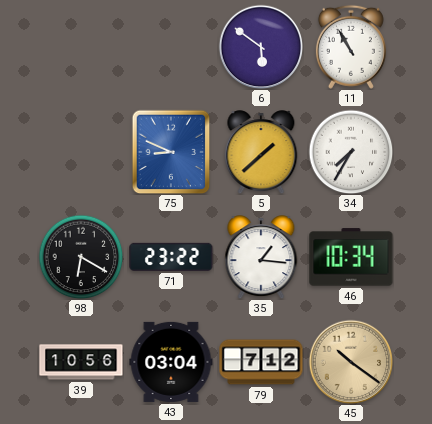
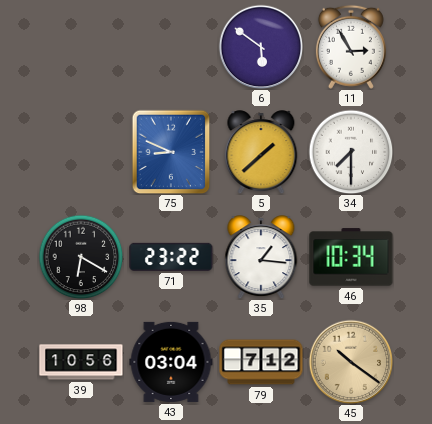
11: 10:55 -> 2:55
34: 7:35 -> 7:30
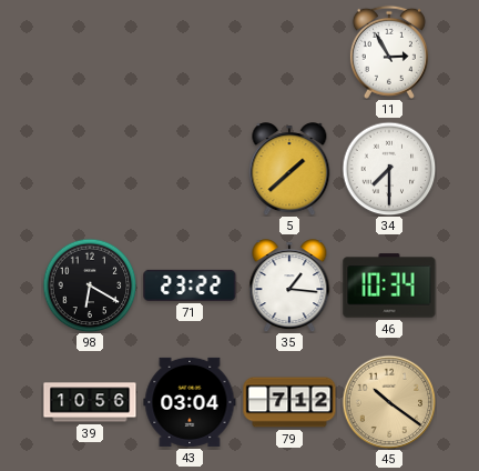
6: 5:51 -> none
75: 8:49 -> none
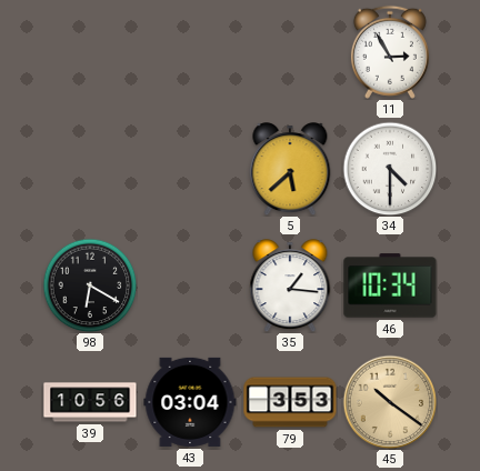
5: 1:38 -> 5:38
34: 7:30 -> 4:30
71: 23:22 -> none
79: 7:12 -> 3:53
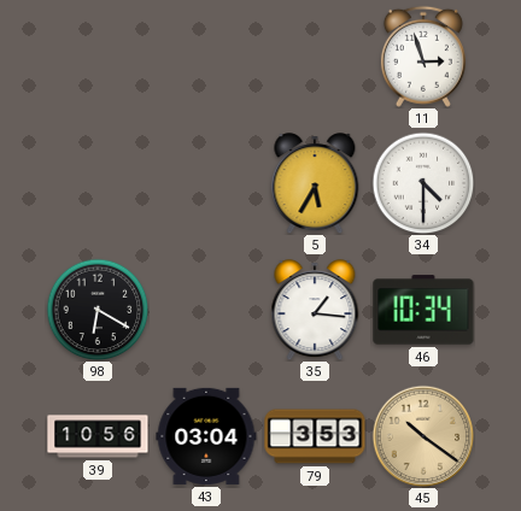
11: 2:55 -> 2:57
5: 5:38 -> 5:35
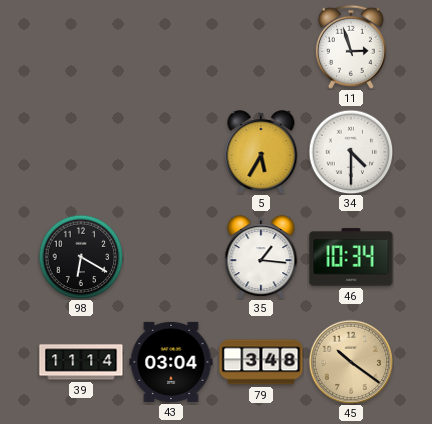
39: 10:56 -> 11:14
79: 3:53 -> 3:48
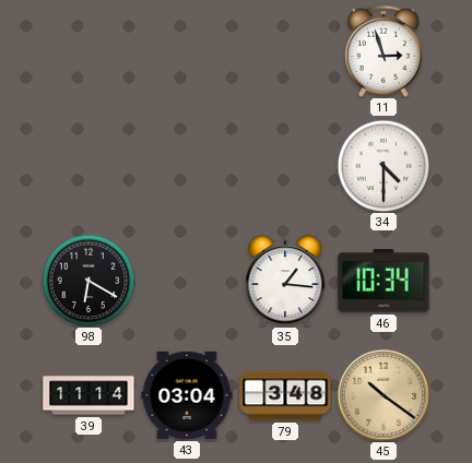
5: 5:35 -> none
